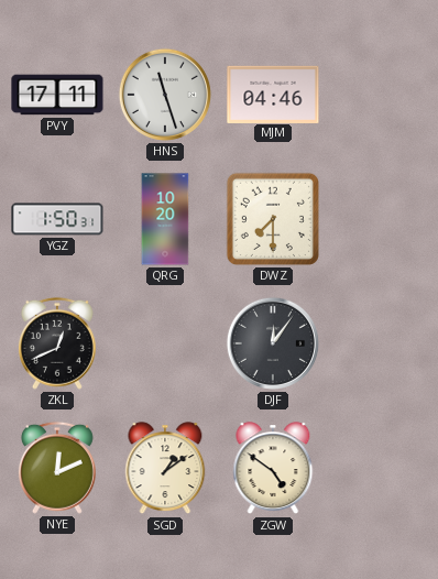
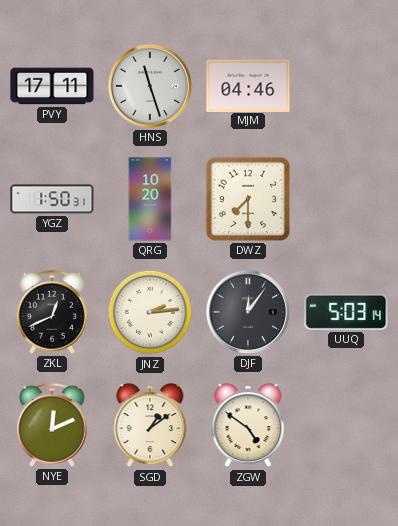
JNZ: none -> 2:14
UUQ: none -> 5:03
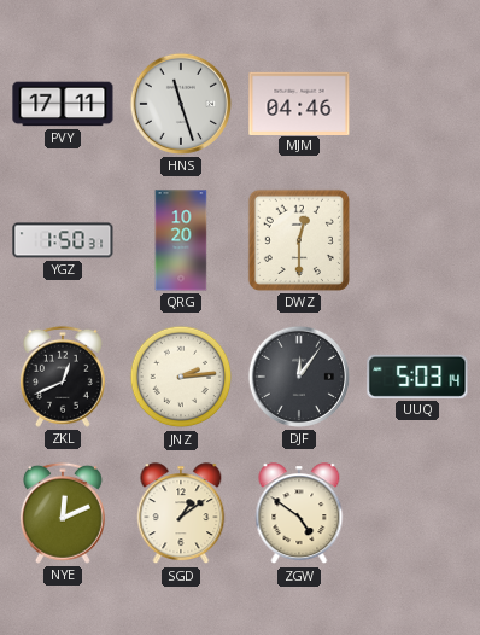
DWZ: 7:30 -> 12:30
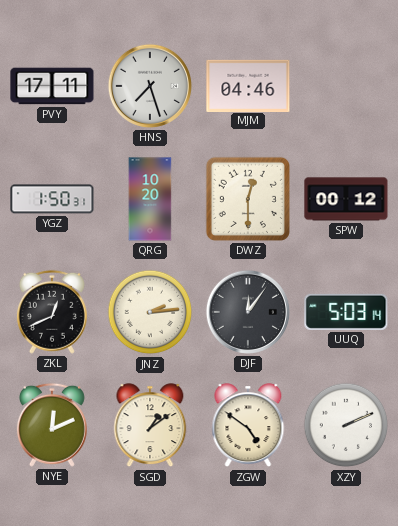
HNS: 11:27 -> 7:27
SPW: none -> 00:12
XZY: none -> 2:11
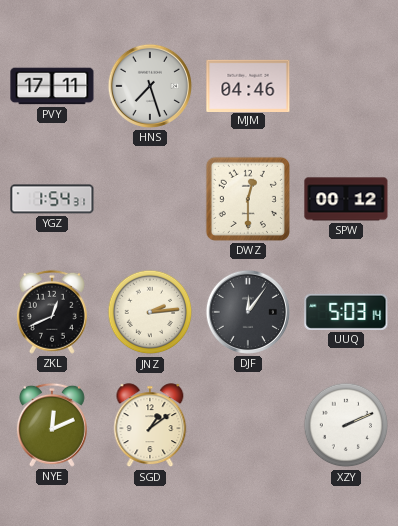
YGZ: 1:50 -> 1:54
QRG: 10:20 -> none
ZGW: 4:51 -> none
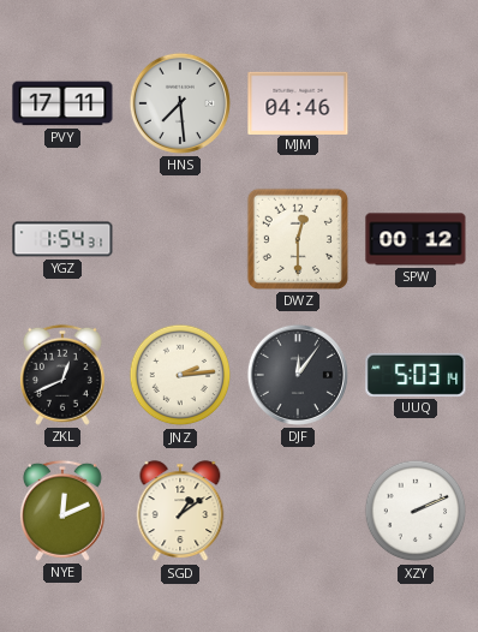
HNS: 7:27 -> 7:29
